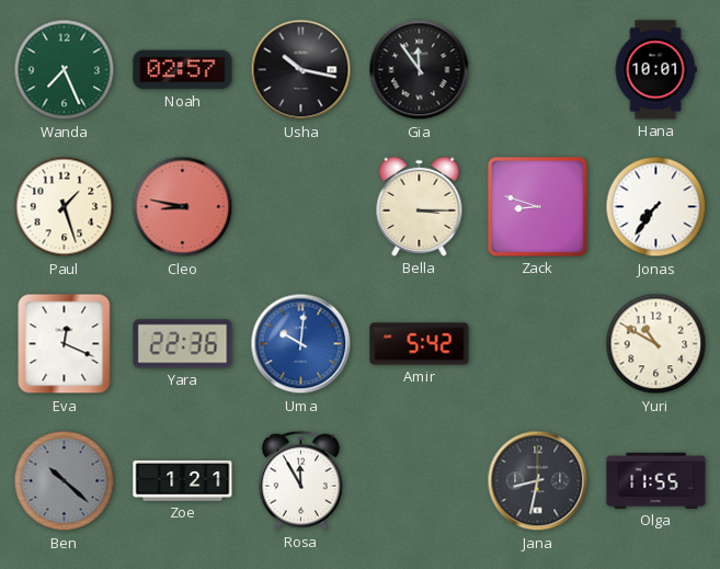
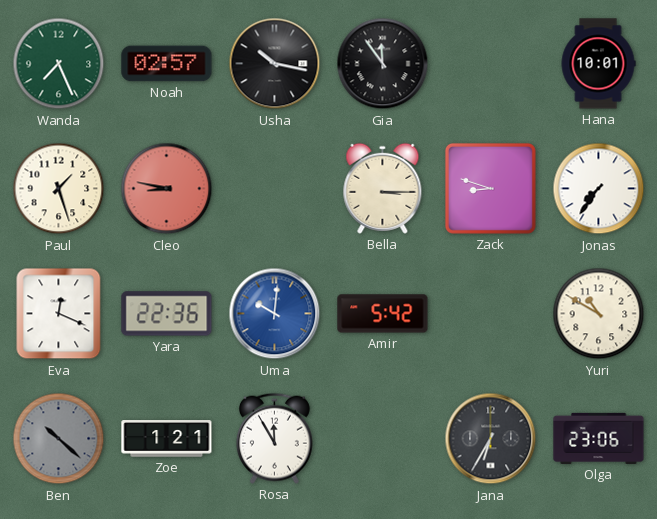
Jana: 8:32 -> 6:35
Olga: 11:55 -> 23:06
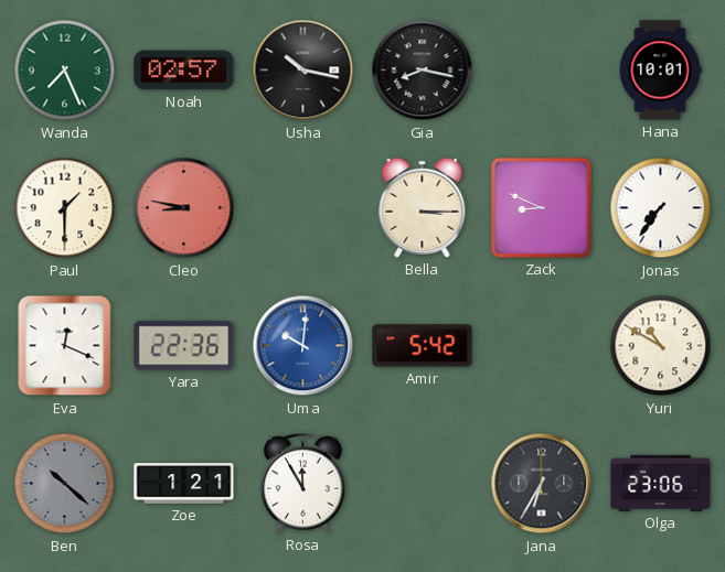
Gia: 11:54 -> 8:17
Paul: 1:27 -> 1:30
Zack: 8:48 -> 8:49
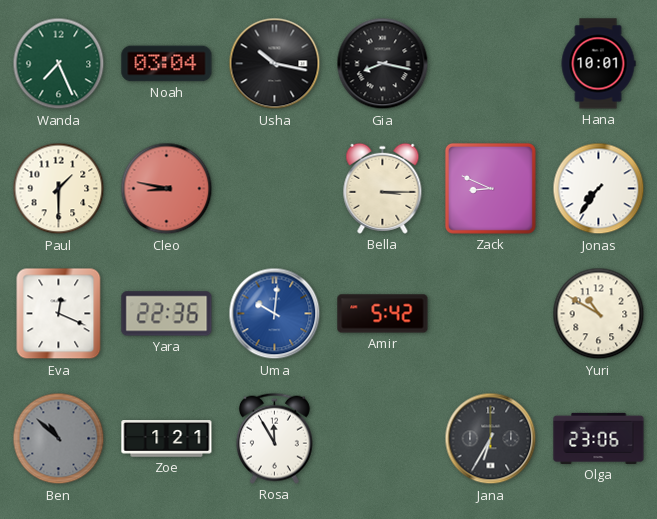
Noah: 02:57 -> 03:04
Ben: 10:22 -> 10:52
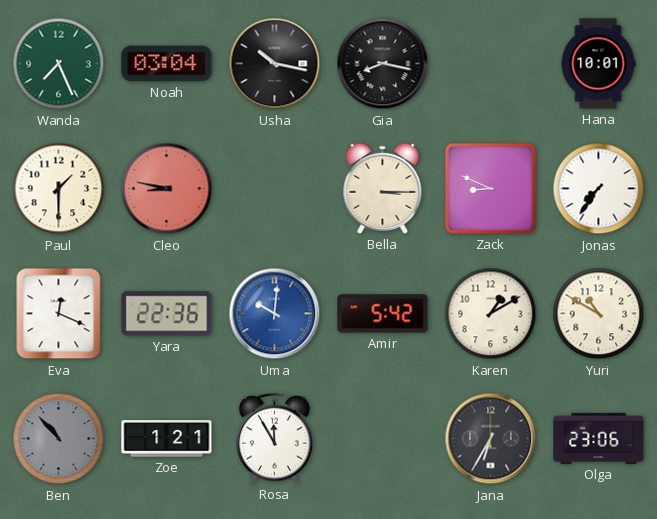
Karen: none -> 1:10
Ben: 10:52 -> 10:53
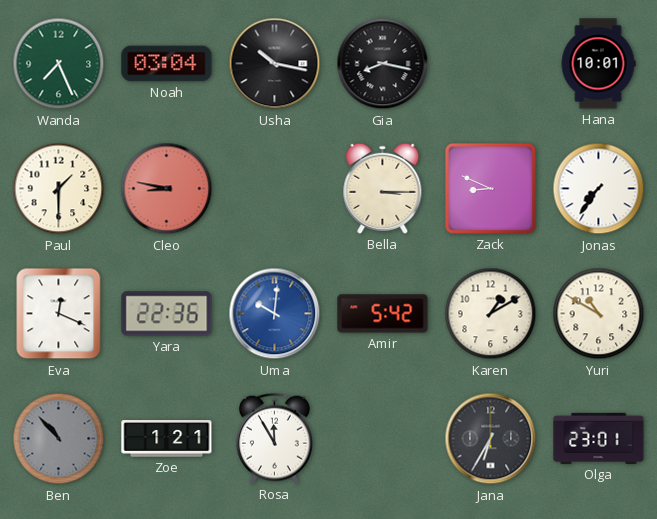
Olga: 23:06 -> 23:01
